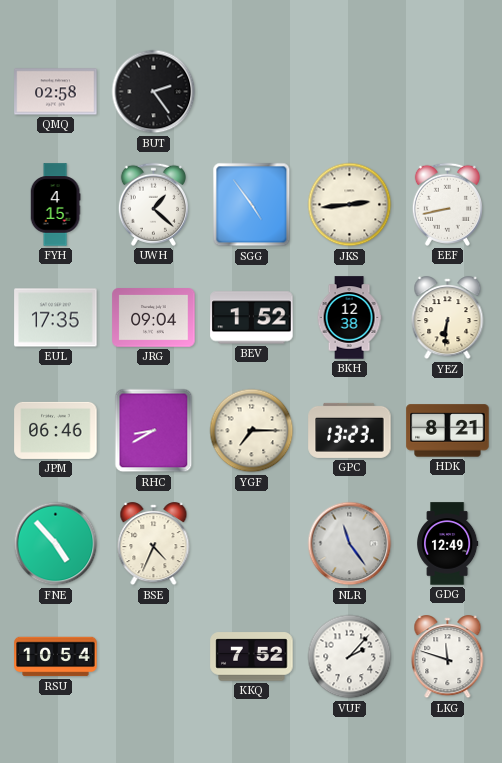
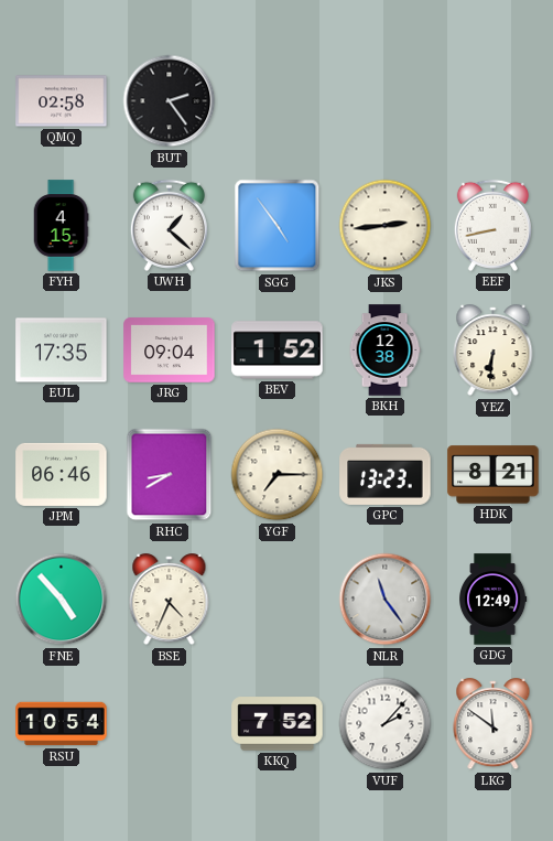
LKG: 11:48 -> 11:51
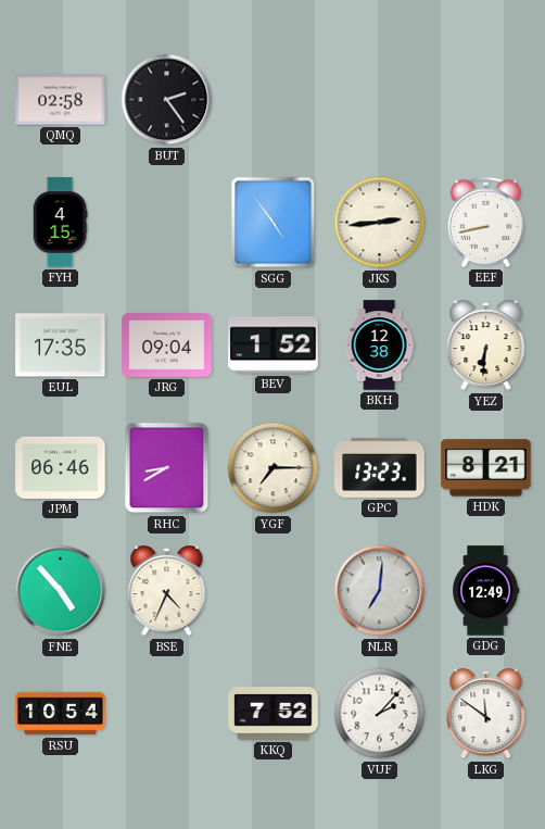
UWH: 1:22 -> none
NLR: 11:24 -> 7:01
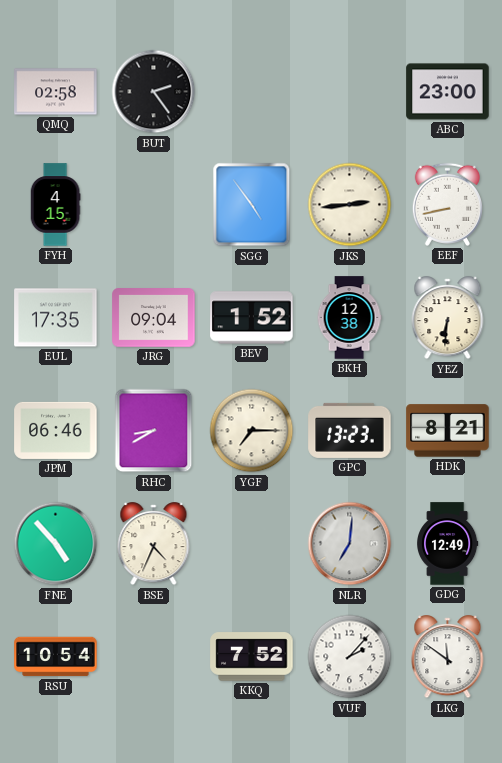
ABC: none -> 23:00
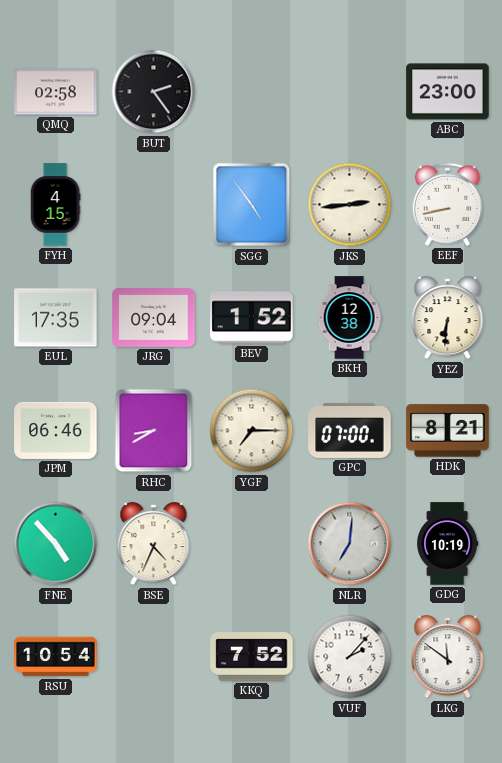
GPC: 13:23 -> 07:00
GDG: 12:49 -> 10:19
